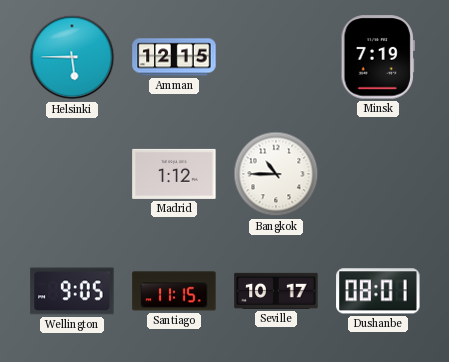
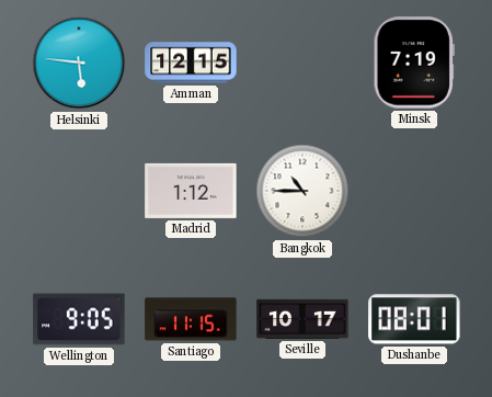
Helsinki: 5:45 -> 5:46
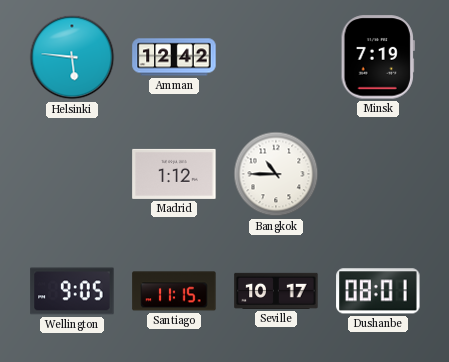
Amman: 12:15 -> 12:42
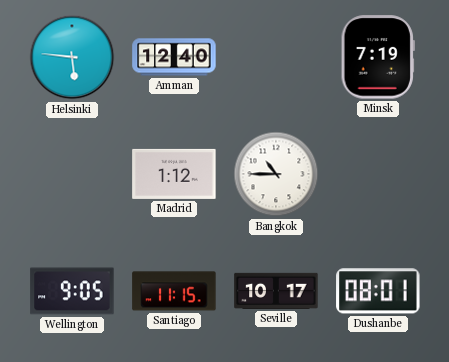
Amman: 12:42 -> 12:40
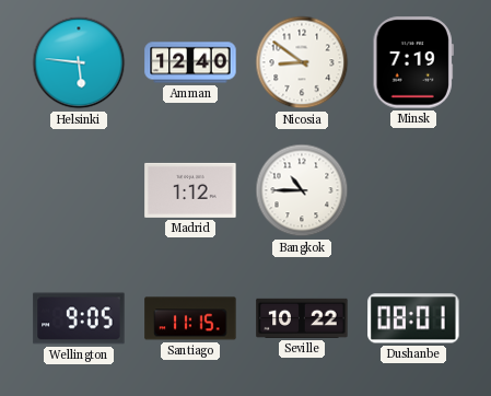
Nicosia: none -> 8:51
Seville: 10:17 -> 10:22
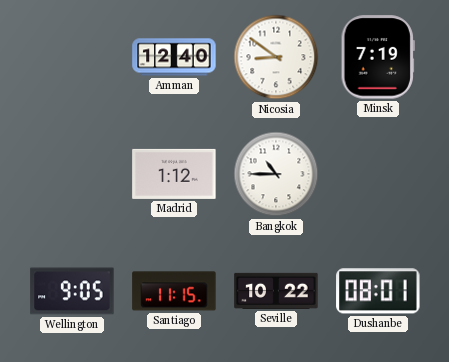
Helsinki: 5:46 -> none
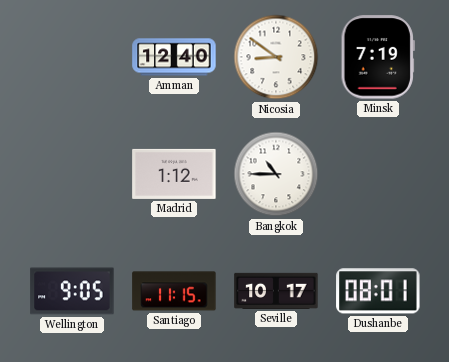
Seville: 10:22 -> 10:17
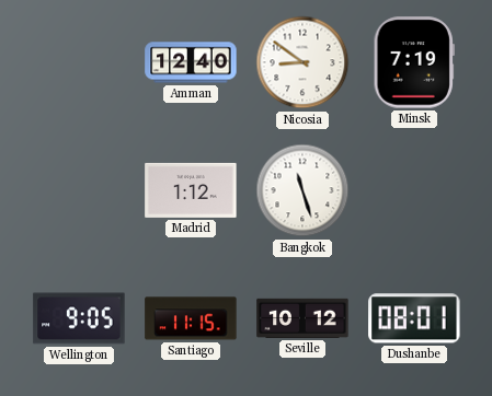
Bangkok: 10:45 -> 11:27
Seville: 10:17 -> 10:12
